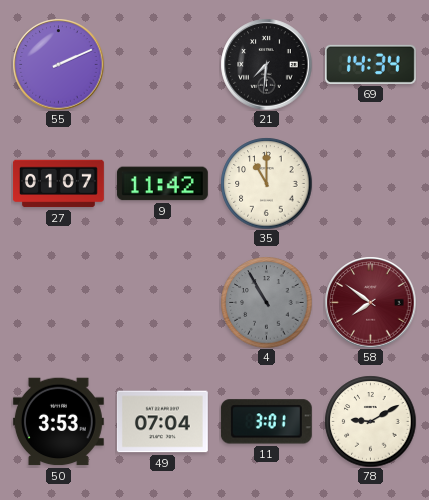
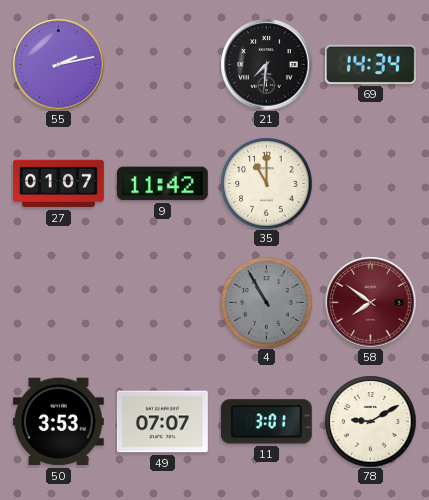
55: 2:11 -> 2:13
49: 07:04 -> 07:07
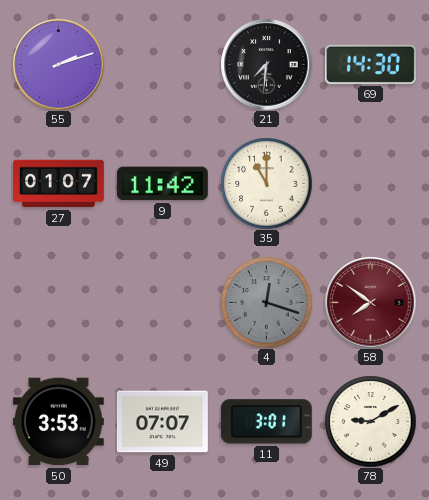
55: 2:13 -> 2:12
69: 14:34 -> 14:30
4: 10:55 -> 12:18
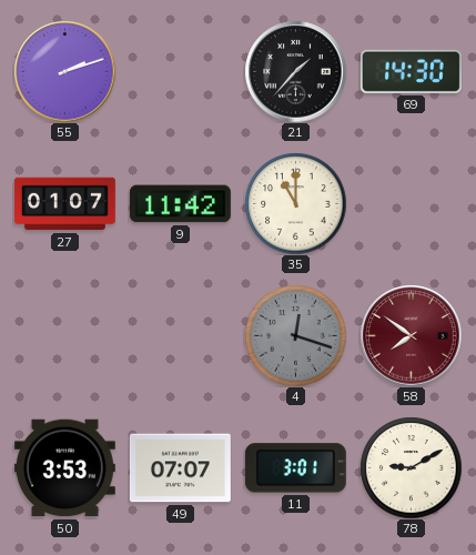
21: 7:31 -> 1:37
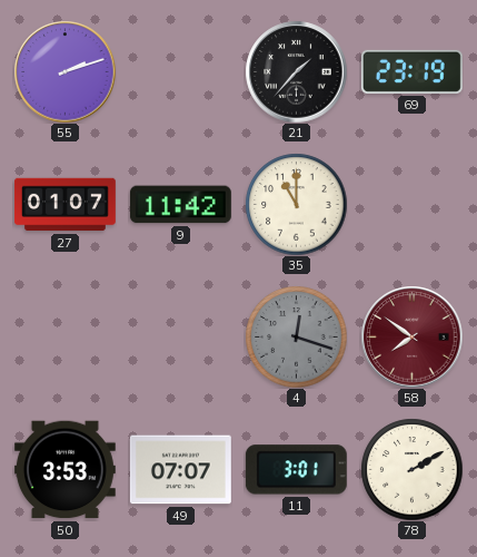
69: 14:30 -> 23:19
78: 9:10 -> 2:10
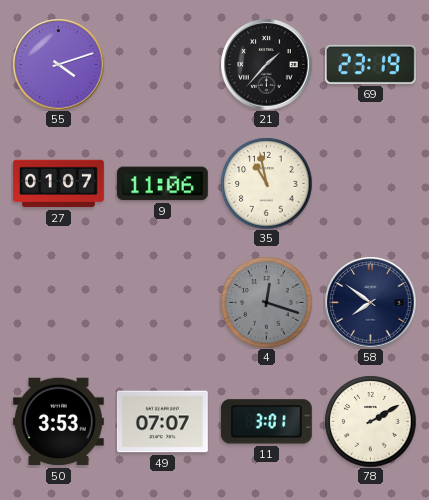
55: 2:12 -> 4:12
9: 11:42 -> 11:06
35: 11:00 -> 10:58
58 dial: burgundy -> navy
